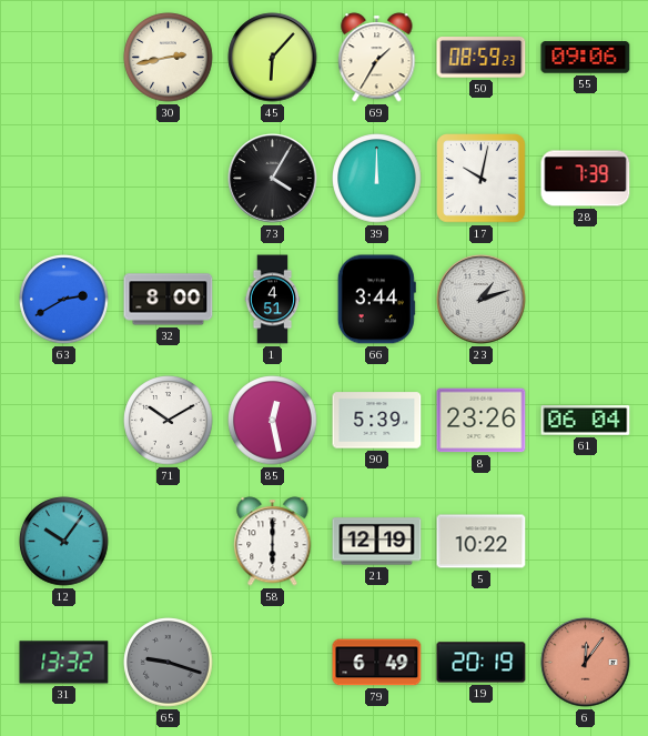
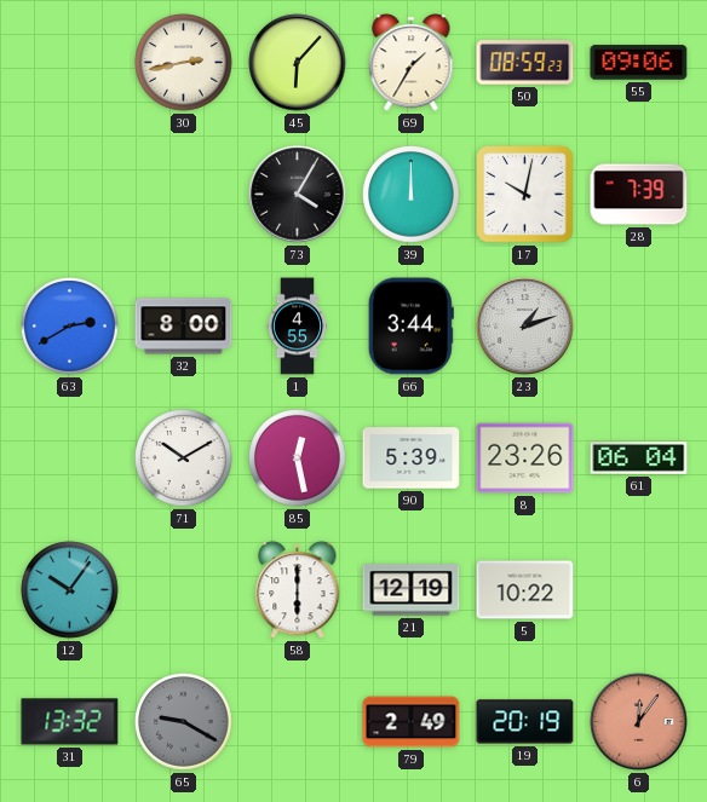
1: 4:51 -> 4:55
65: 9:18 -> 9:20
79: 6:49 -> 2:49
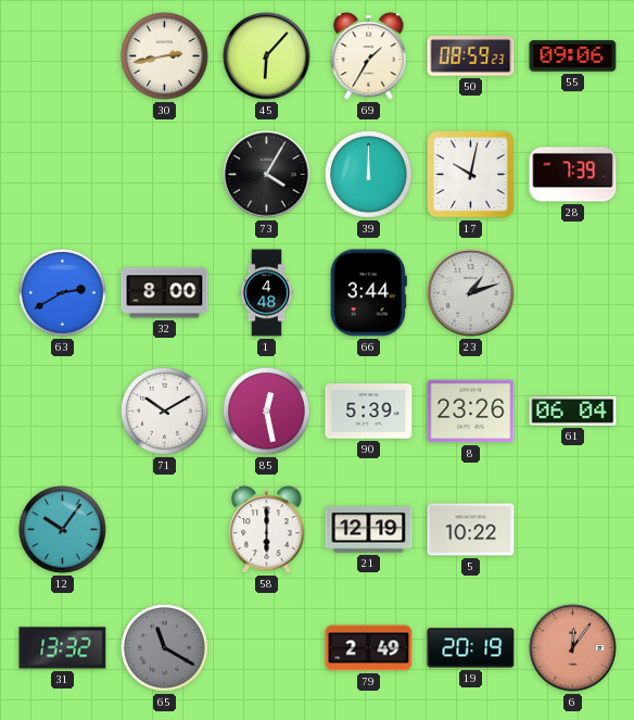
1: 4:55 -> 4:48
65: 9:20 -> 11:20
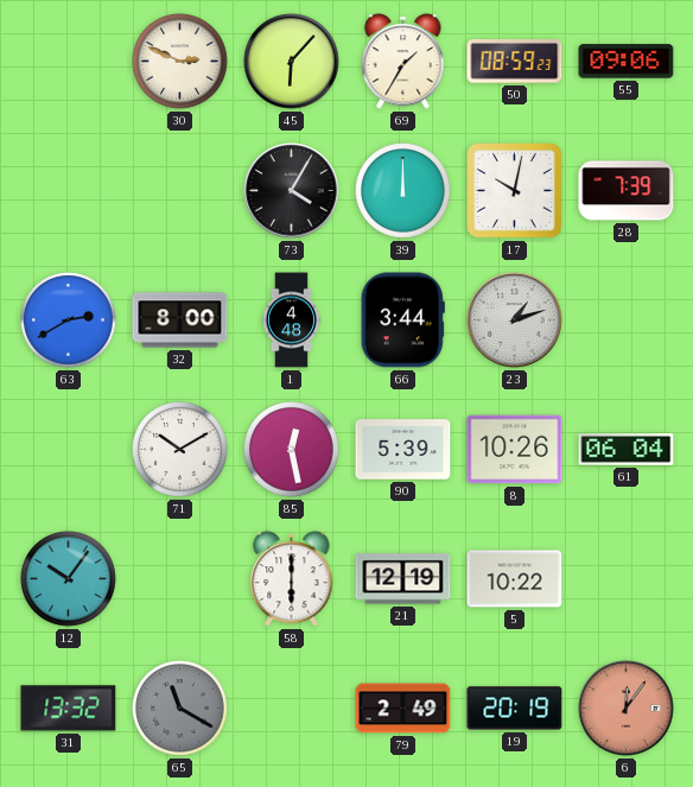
30: 2:43 -> 2:49
8: 23:26 -> 10:26
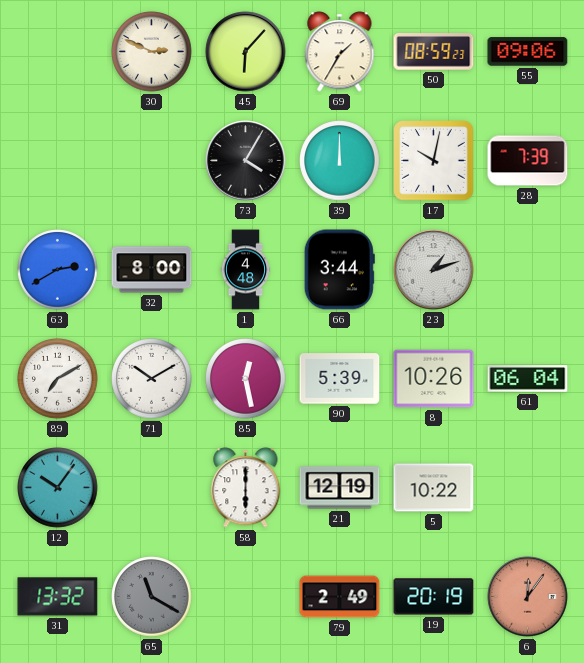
89: none -> 7:10
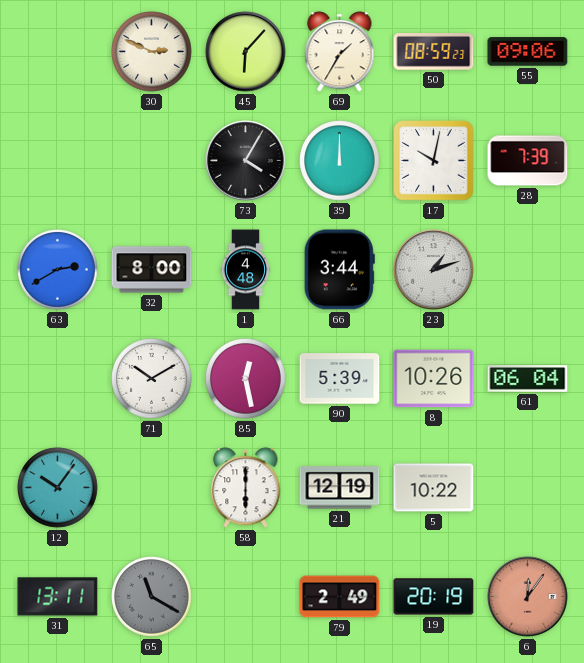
89: 7:10 -> none
31: 13:32 -> 13:11
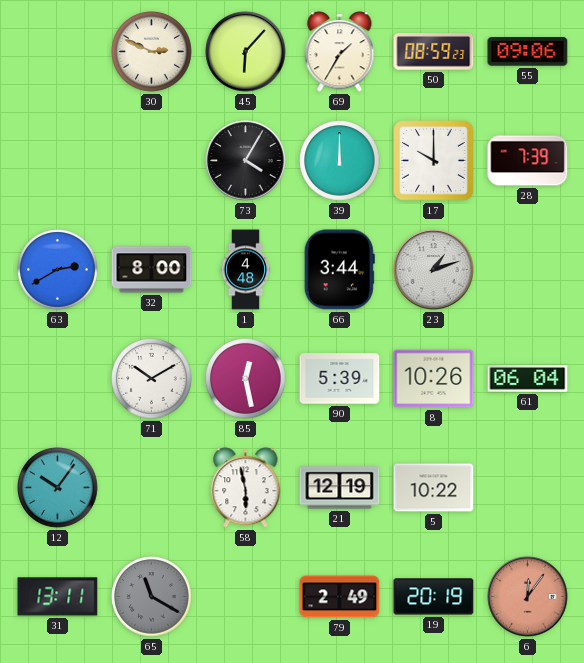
17: 10:02 -> 10:00
58: 6:00 -> 5:58
